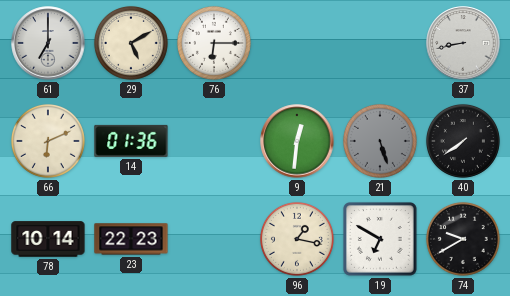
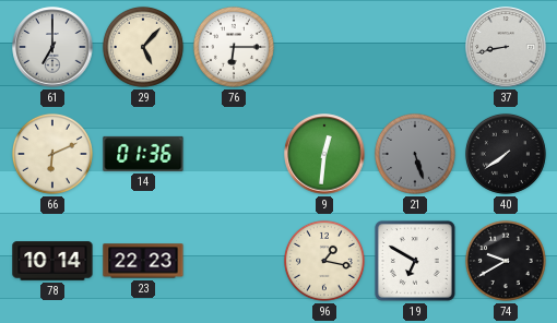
29: 5:10 -> 5:07
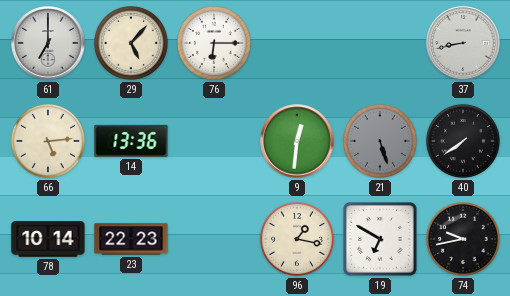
66: 6:11 -> 5:14
14: 01:36 -> 13:36
74: 9:40 -> 9:43
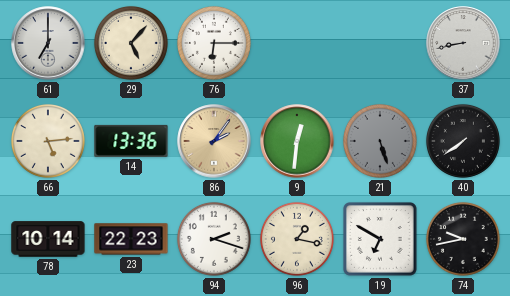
86: none -> 2:06
94: none -> 2:18
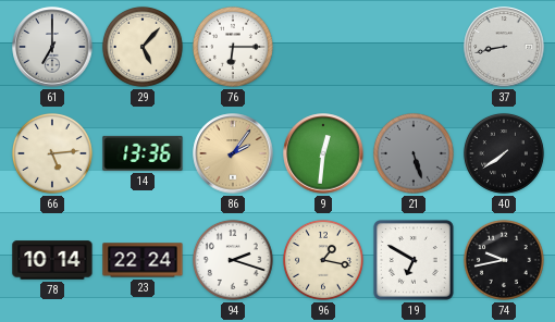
23: 22:23 -> 22:24
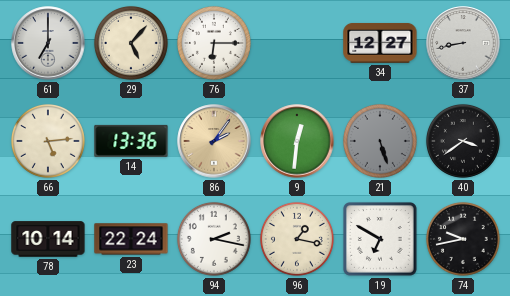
34: none -> 12:27
40: 7:39 -> 3:39
94: 2:18 -> 2:17
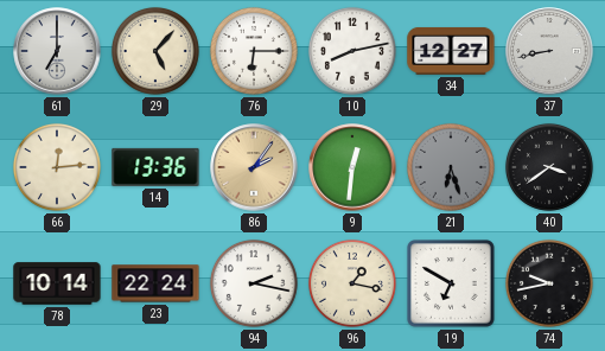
10: none -> 8:13
66: 5:14 -> 12:14
21: 5:27 -> 6:27
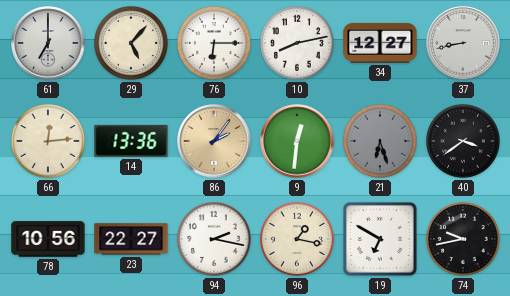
78: 10:14 -> 10:56
23: 22:24 -> 22:27
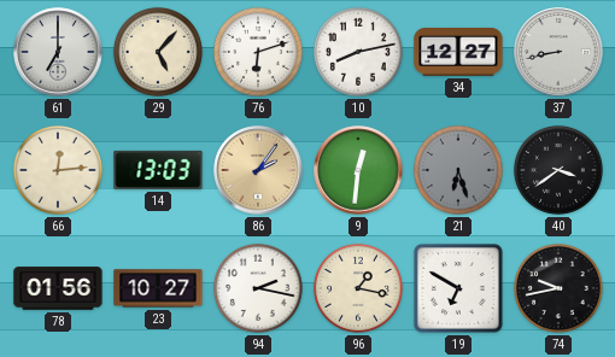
76: 6:15 -> 6:12
14: 13:36 -> 13:03
78: 10:56 -> 01:56
23: 22:27 -> 10:27
